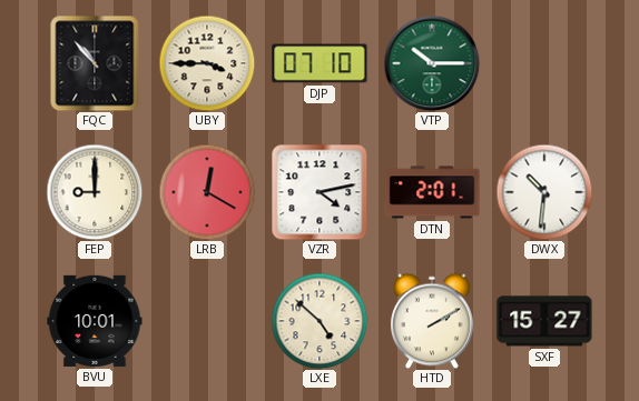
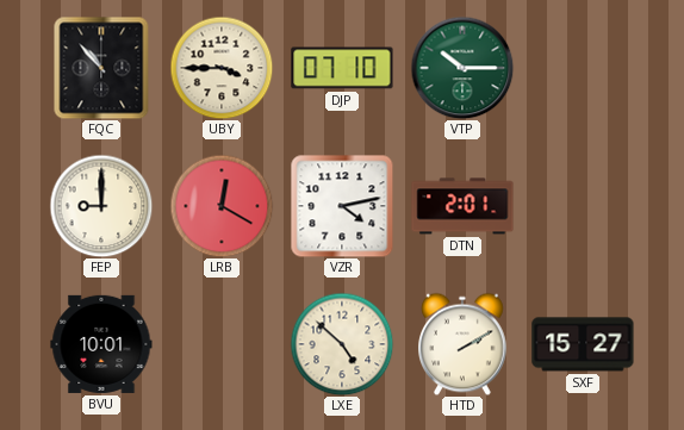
DWX: 10:31 -> none
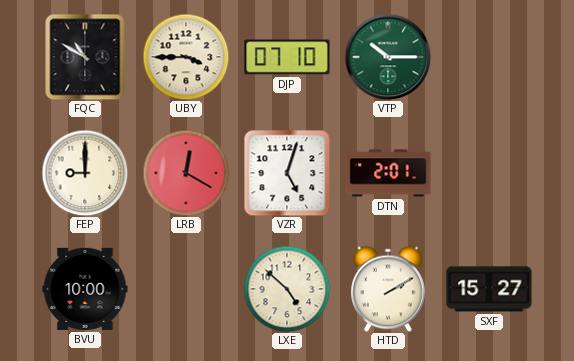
FQC: 10:53 -> 10:50
VZR: 4:13 -> 5:03
BVU: 10:01 -> 10:00
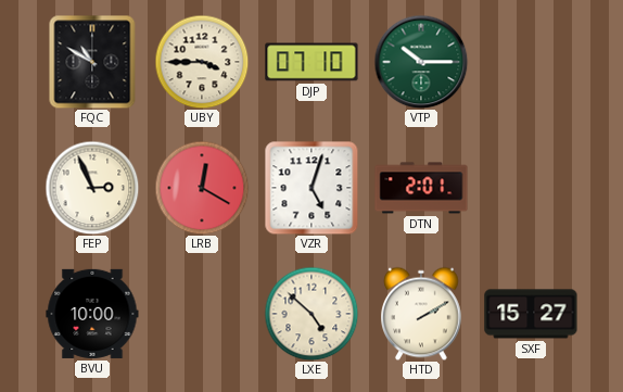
FEP: 9:00 -> 2:56
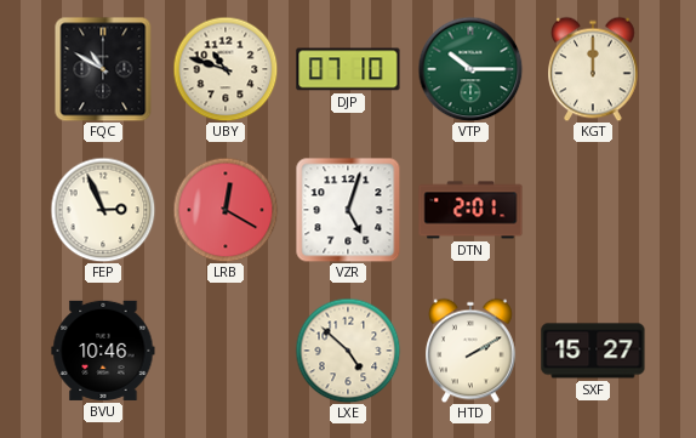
UBY: 3:45 -> 10:48
KGT: none -> 12:00
BVU: 10:00 -> 10:46
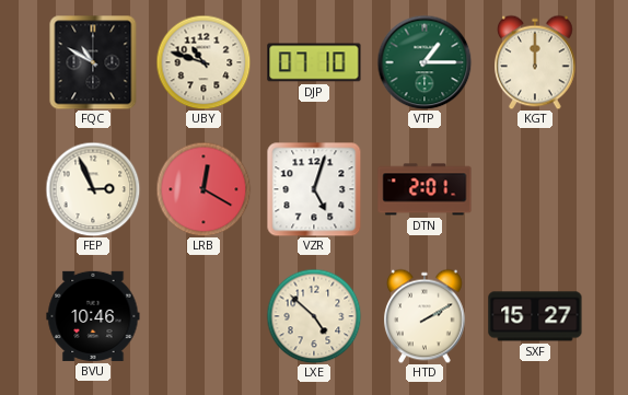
VTP: 10:15 -> 1:15
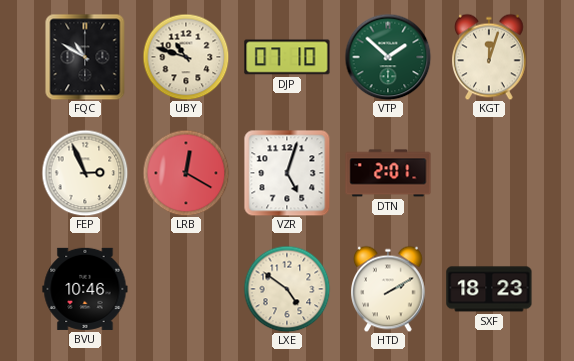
VTP: 1:15 -> 1:52
KGT: 12:00 -> 12:03
LXE: 4:52 -> 4:51
SXF: 15:27 -> 18:23
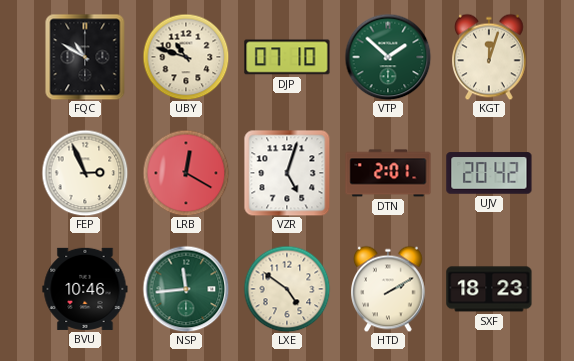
UJV: none -> 20:42
NSP: none -> 11:44
